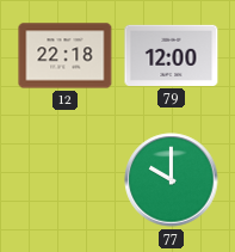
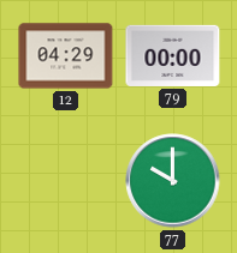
12: 22:18 -> 04:29
79: 12:00 -> 00:00
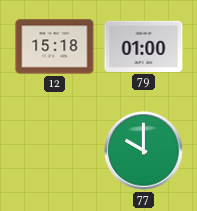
12: 04:29 -> 15:18
79: 00:00 -> 01:00
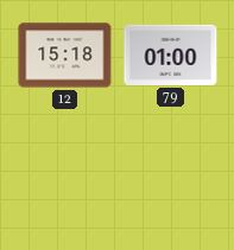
77: 10:00 -> none
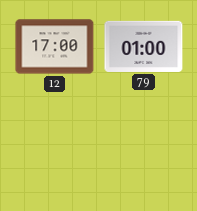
12: 15:18 -> 17:00
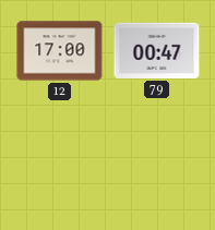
79: 01:00 -> 00:47
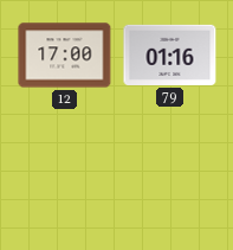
79: 00:47 -> 01:16
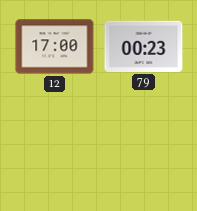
79: 01:16 -> 00:23
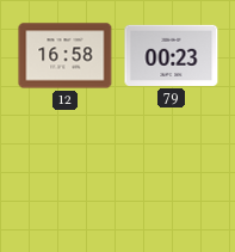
12: 17:00 -> 16:58
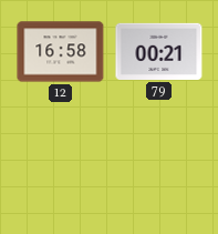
79: 00:23 -> 00:21
